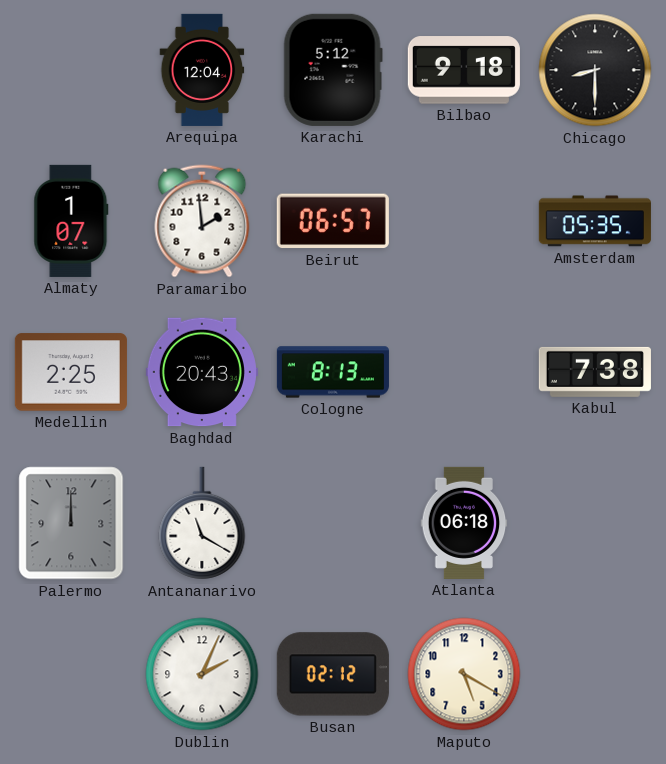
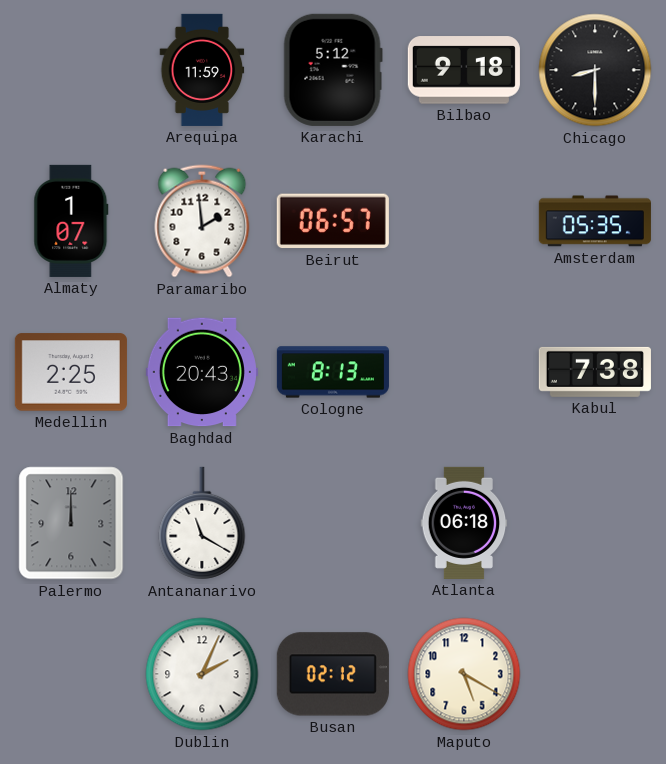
Arequipa: 12:04 -> 11:59
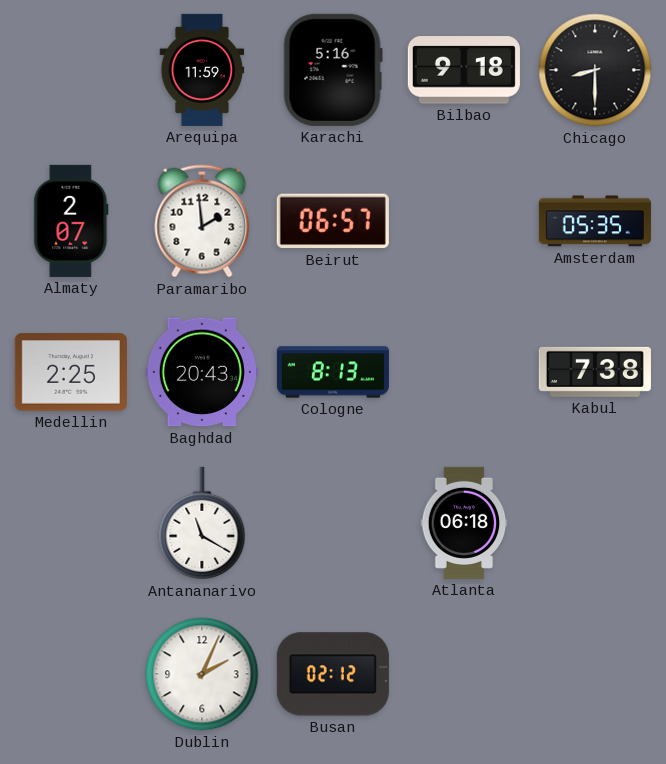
Karachi: 5:12 -> 5:16
Almaty: 1:07 -> 2:07
Palermo: 12:00 -> none
Maputo: 5:20 -> none
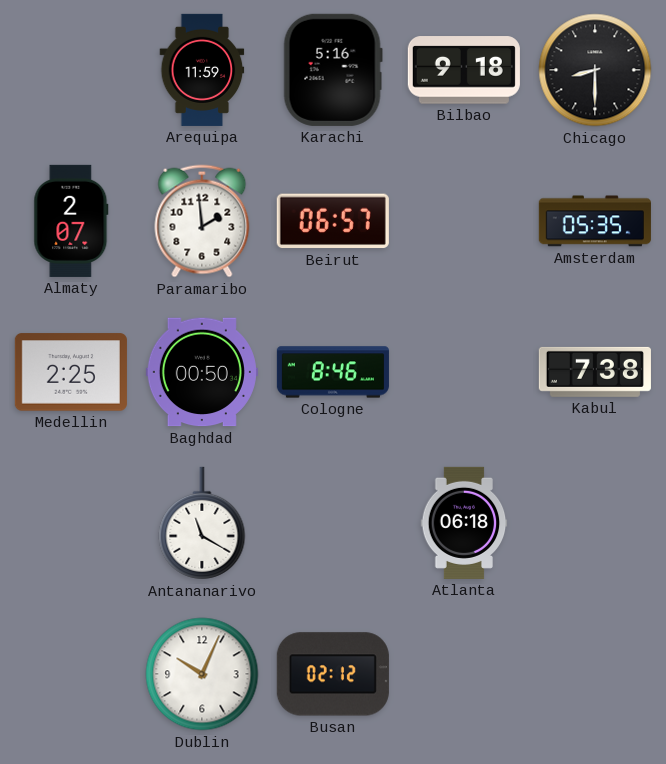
Baghdad: 20:43 -> 00:50
Cologne: 8:13 -> 8:46
Dublin: 2:04 -> 10:04
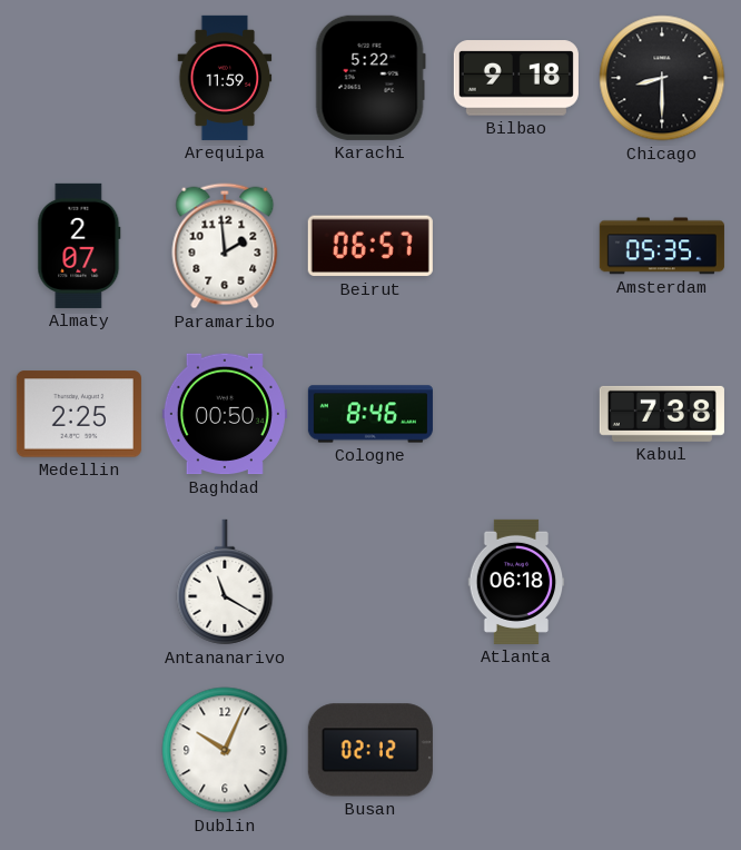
Karachi: 5:16 -> 5:22
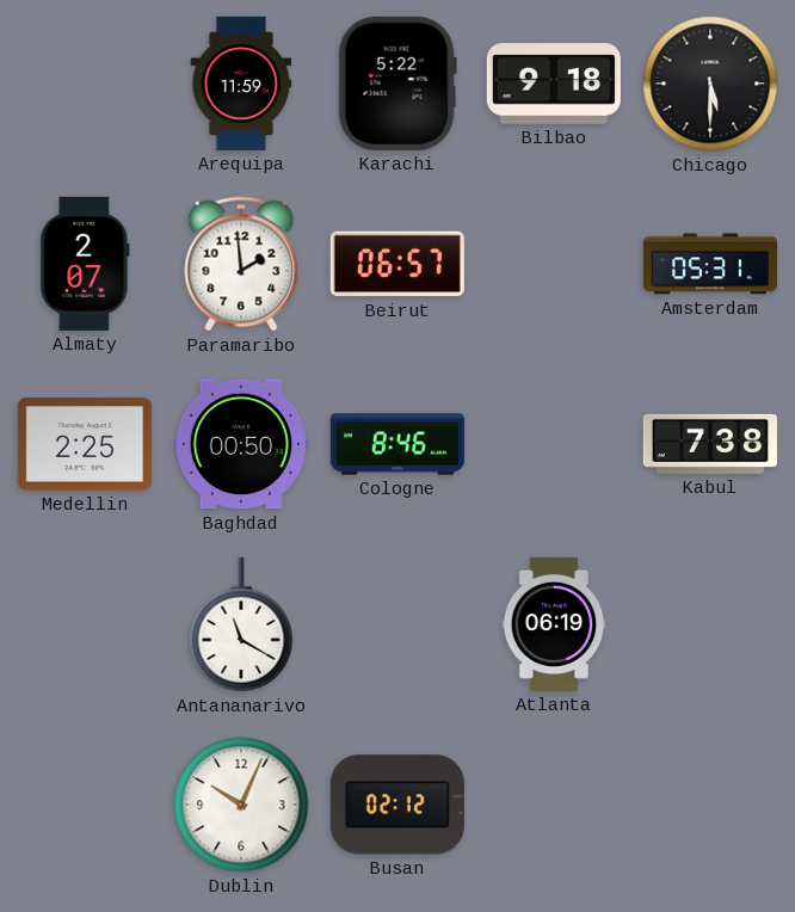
Chicago: 8:30 -> 5:30
Amsterdam: 05:35 -> 05:31
Atlanta: 06:18 -> 06:19
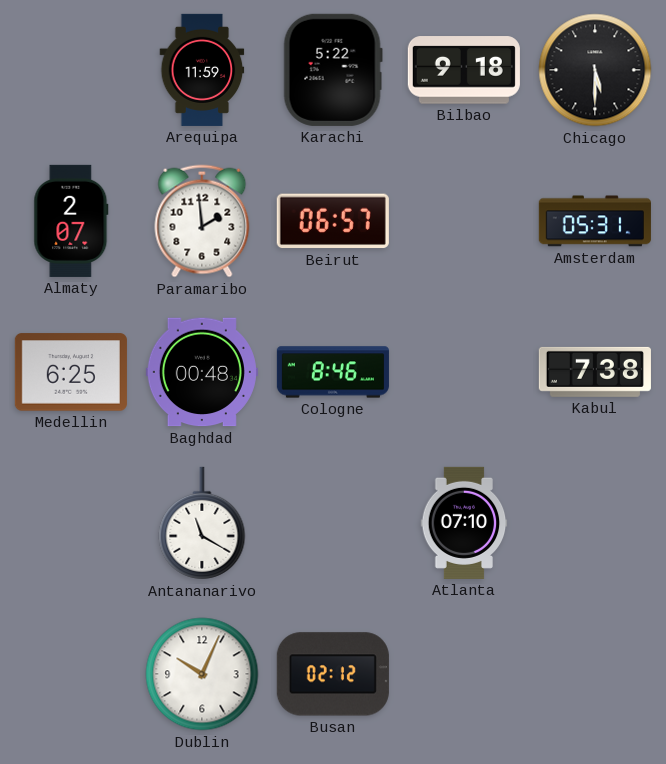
Medellin: 2:25 -> 6:25
Baghdad: 00:50 -> 00:48
Atlanta: 06:19 -> 07:10
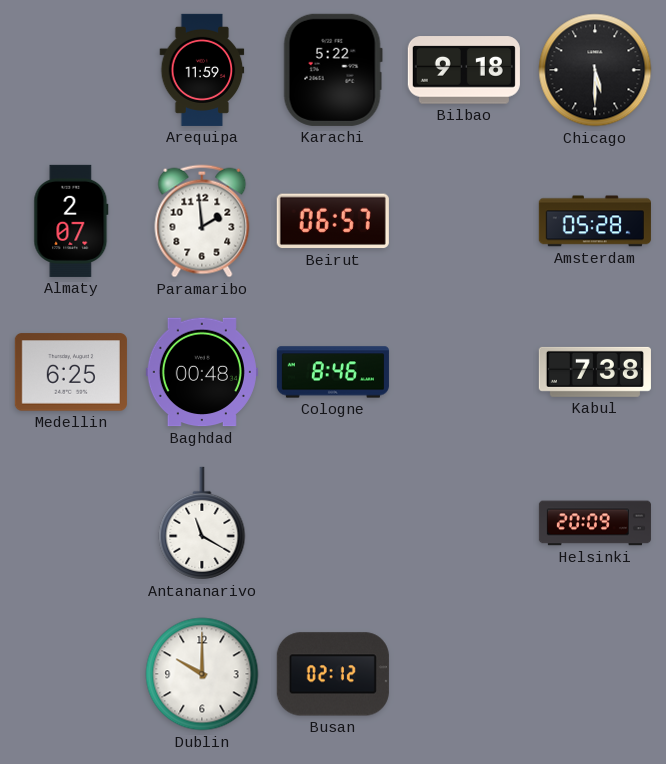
Amsterdam: 05:31 -> 05:28
Atlanta: 07:10 -> none
Helsinki: none -> 20:09
Dublin: 10:04 -> 10:00
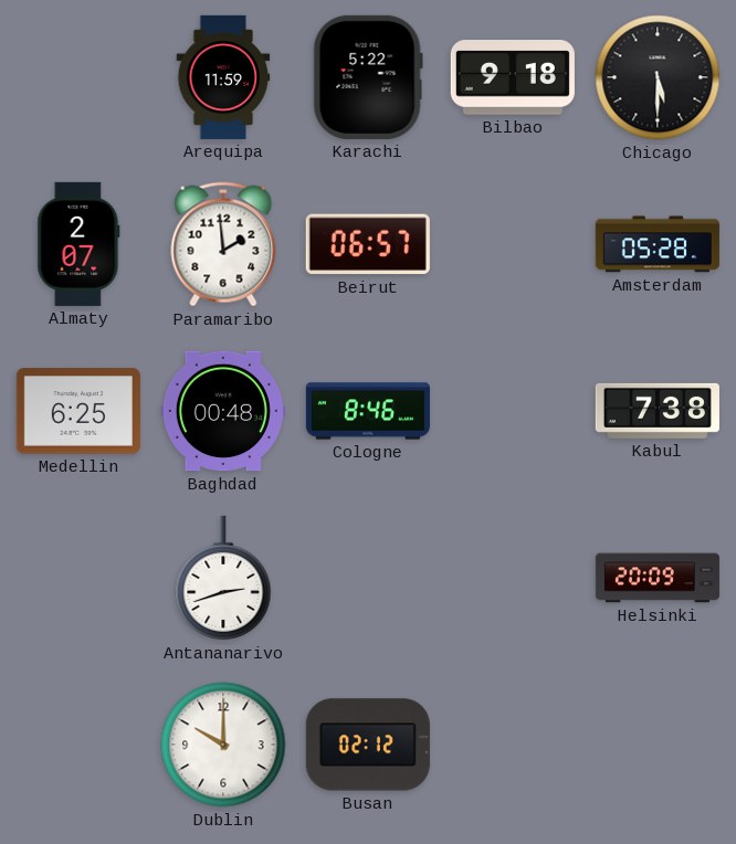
Antananarivo: 11:20 -> 2:42
